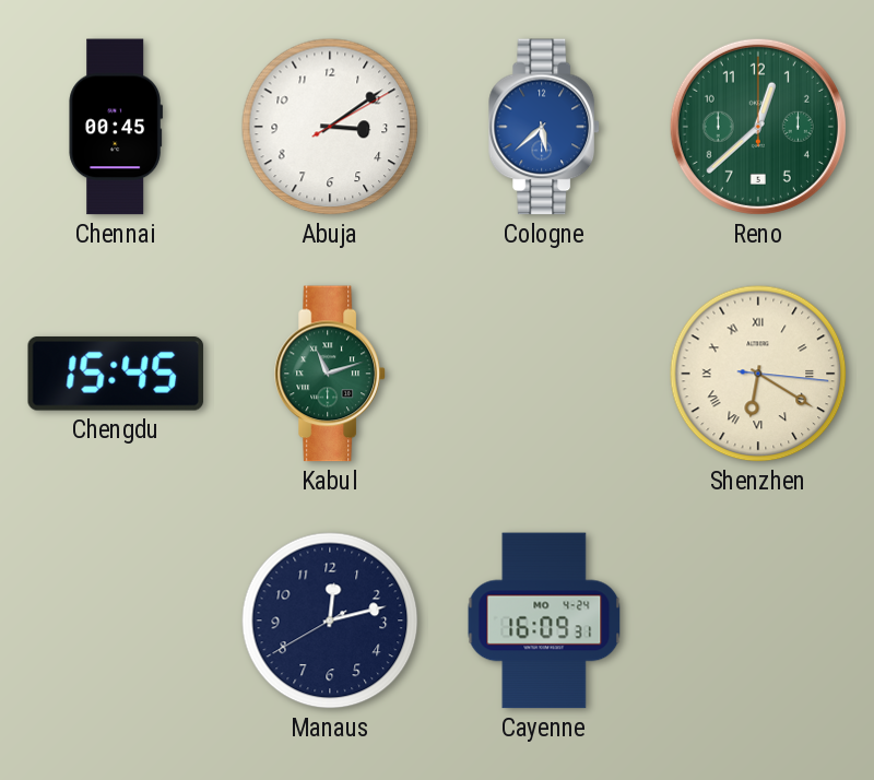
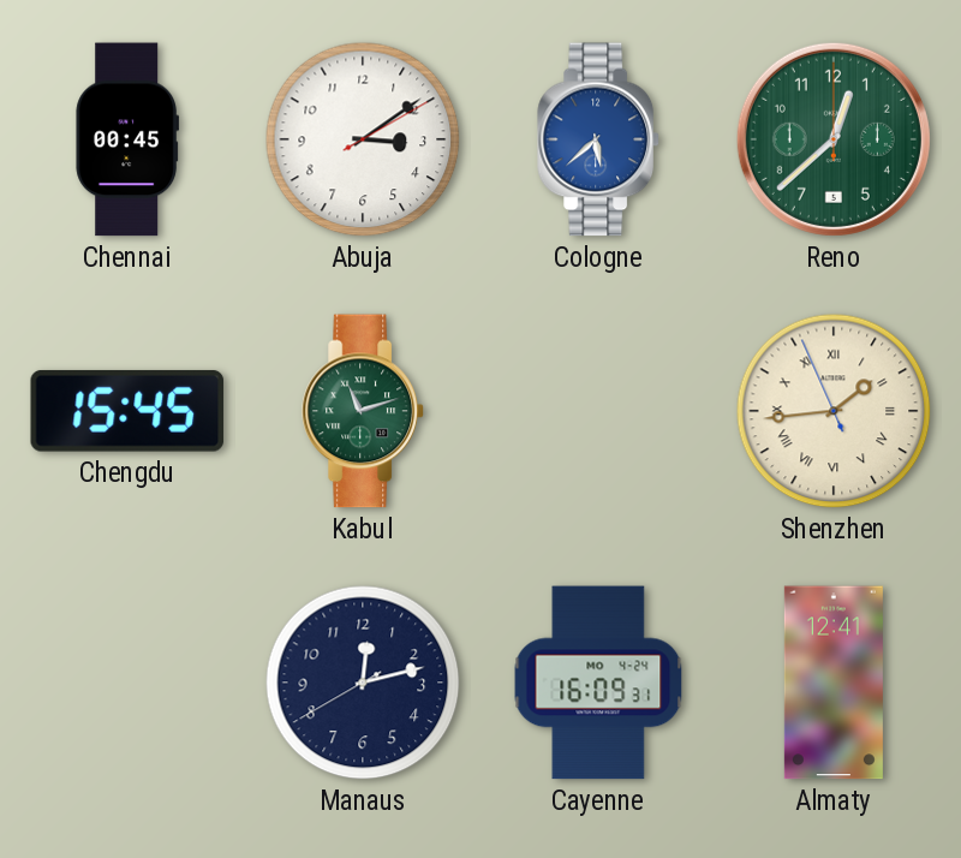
Shenzhen: 6:20 -> 1:43
Almaty: none -> 12:41
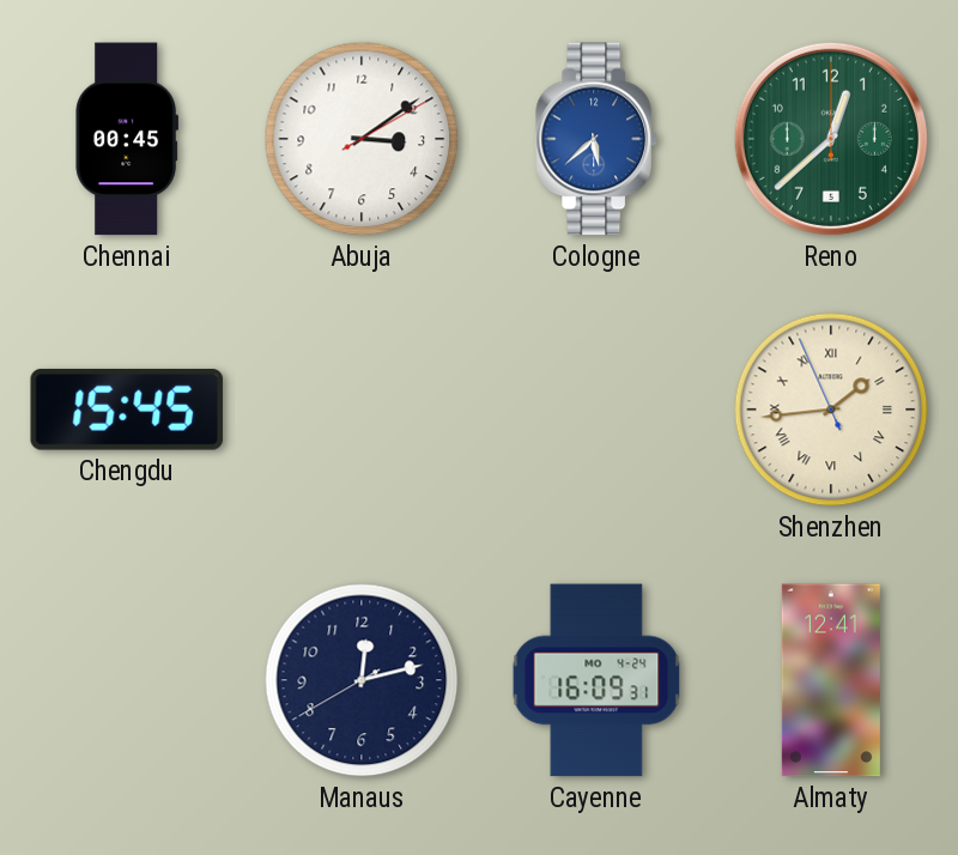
Kabul: 11:12 -> none
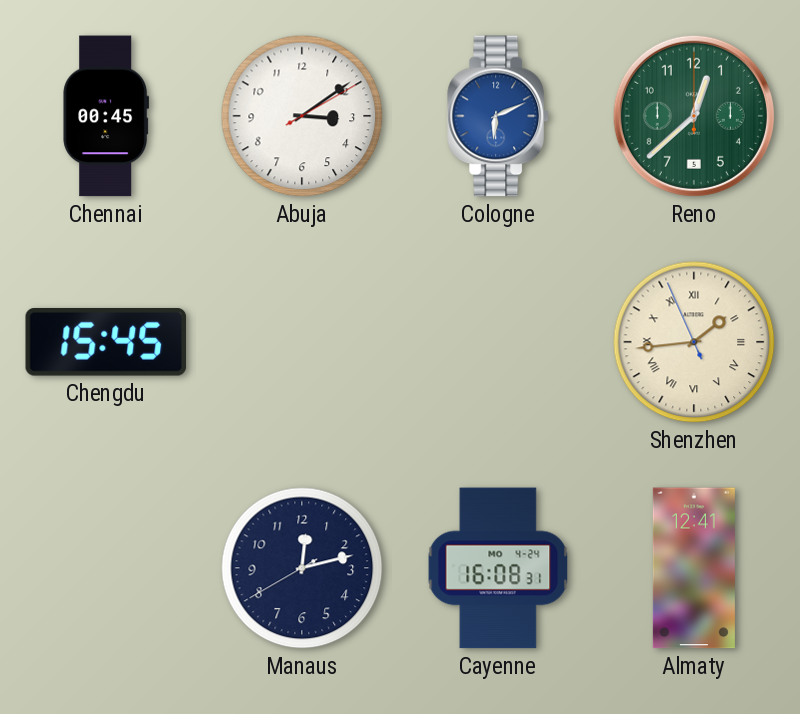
Cologne: 5:38 -> 6:11
Cayenne: 16:09 -> 16:08
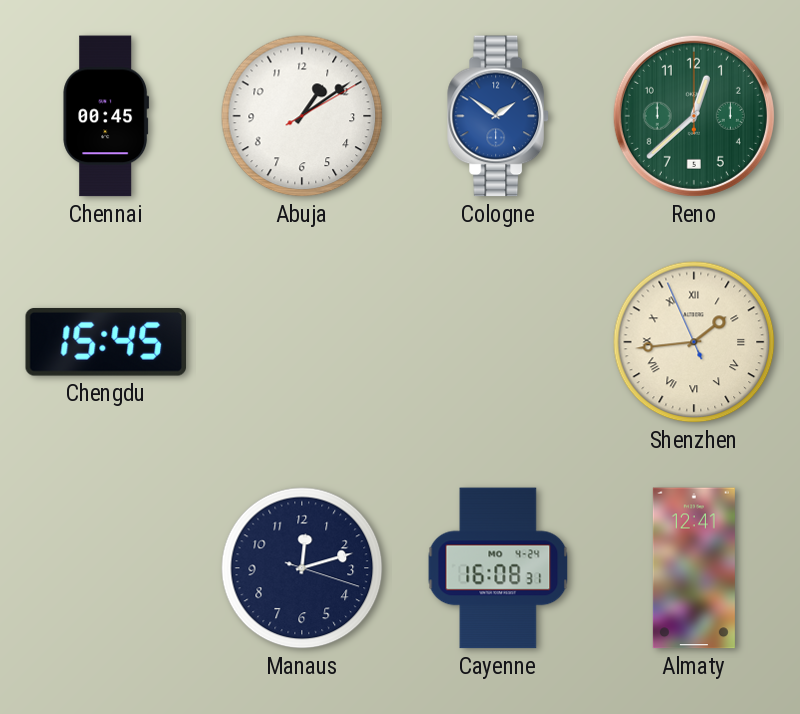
Abuja: 3:09 -> 1:09
Cologne: 6:11 -> 1:51
Manaus: 12:12:40 -> 12:12:18
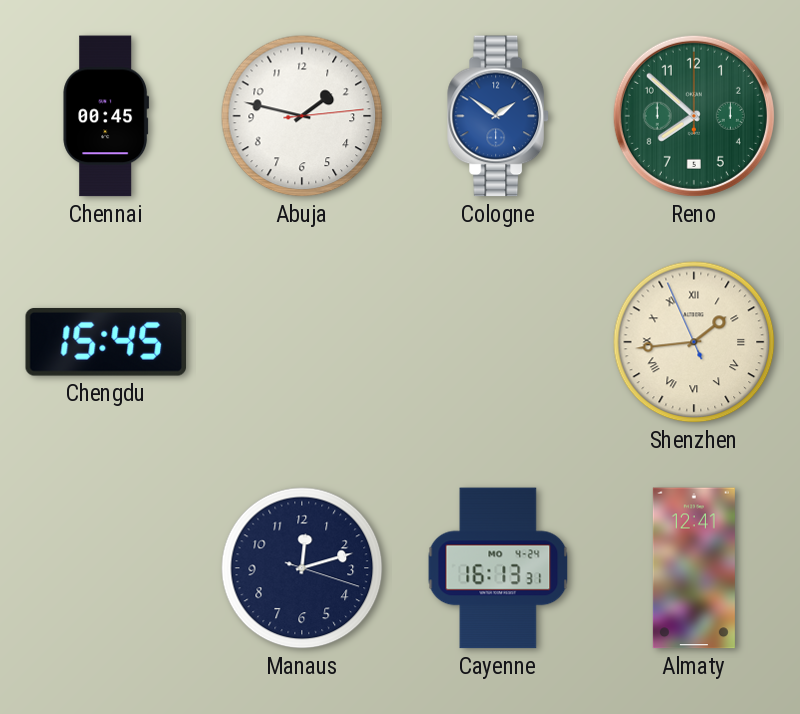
Abuja: 1:09 -> 1:47
Reno: 12:38 -> 7:52
Cayenne: 16:08 -> 16:13
